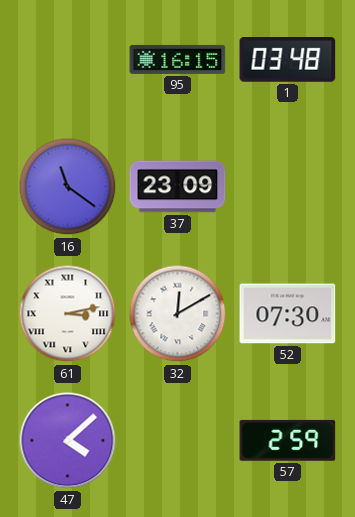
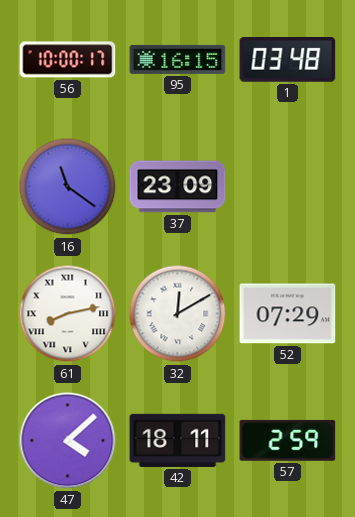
56: none -> 10:00
61: 3:13 -> 8:13
52: 07:30 -> 07:29
42: none -> 18:11
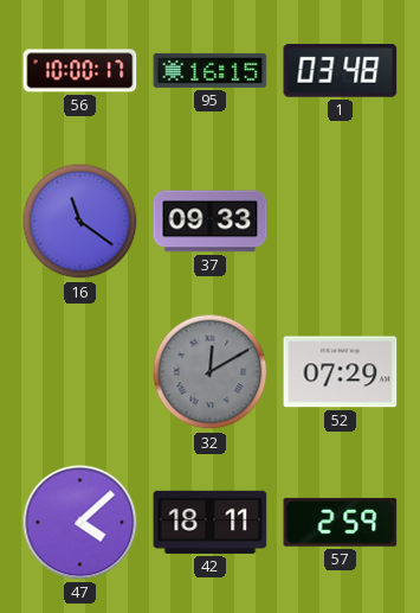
37: 23:09 -> 09:33
61: 8:13 -> none
32 dial: white -> grey
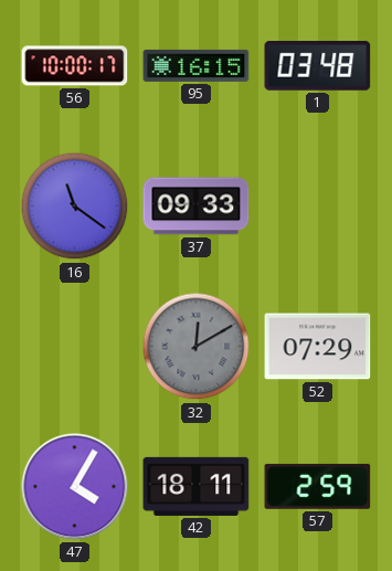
47: 4:08 -> 4:05
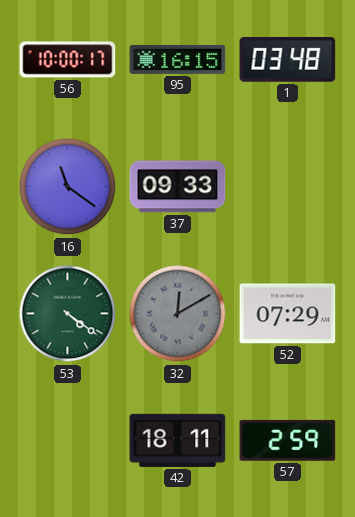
53: none -> 4:21
47: 4:05 -> none
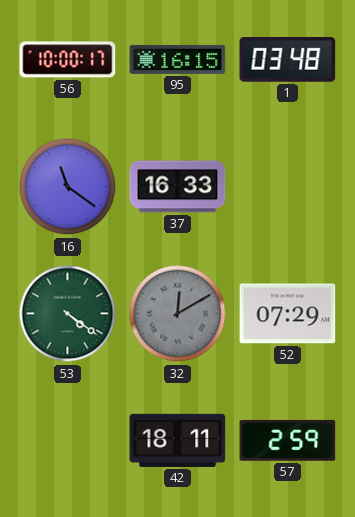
37: 09:33 -> 16:33
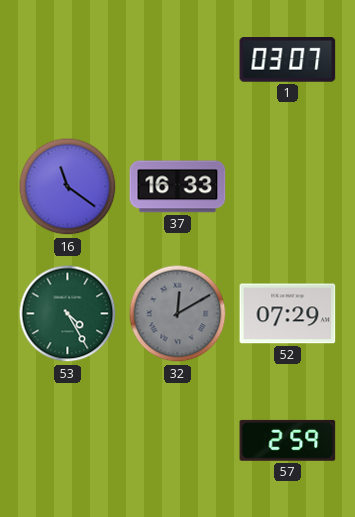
56: 10:00 -> none
95: 16:15 -> none
1: 03:48 -> 03:07
53: 4:21 -> 4:25
42: 18:11 -> none
